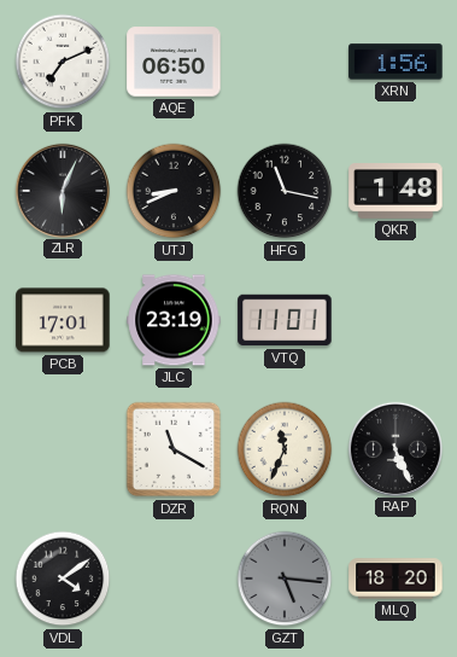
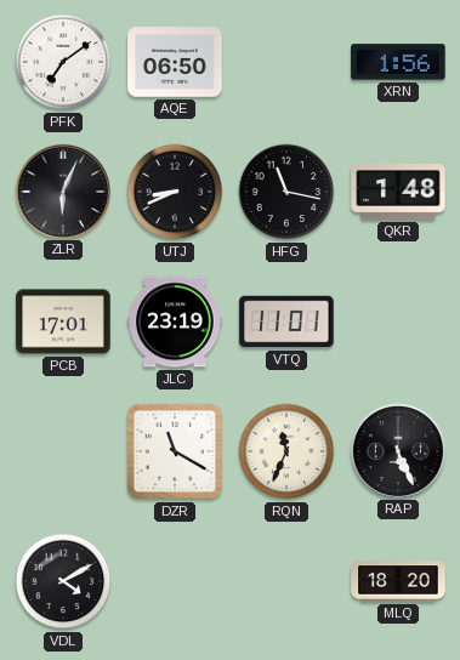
PFK: 7:11 -> 7:09
VDL: 4:09 -> 4:10
GZT: 5:16 -> none
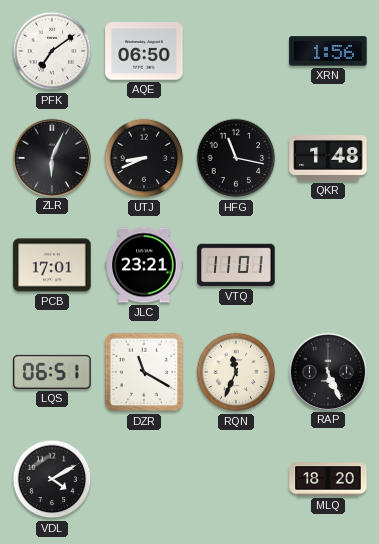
JLC: 23:19 -> 23:21
LQS: none -> 06:51
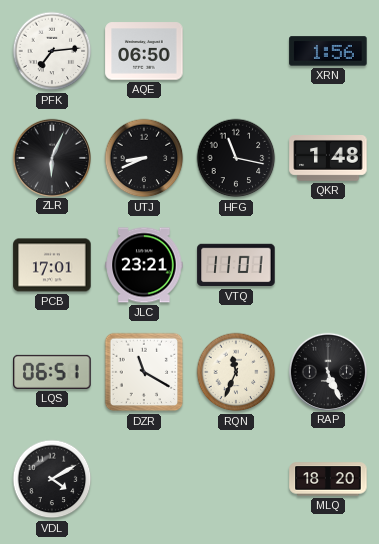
PFK: 7:09 -> 7:14
